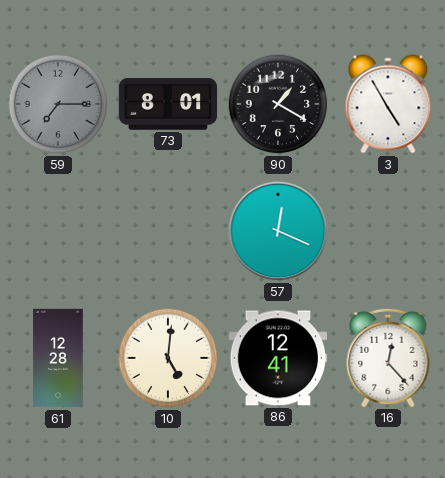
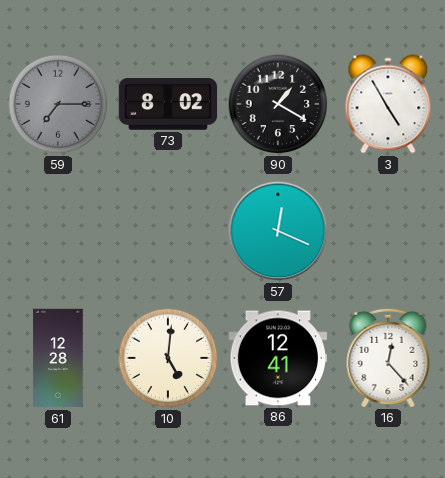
73: 8:01 -> 8:02
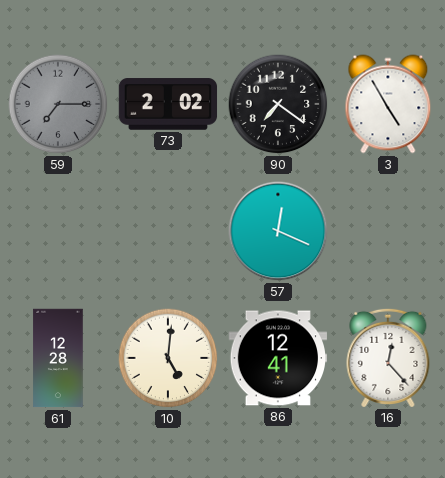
73: 8:02 -> 2:02
90: 1:20 -> 7:21
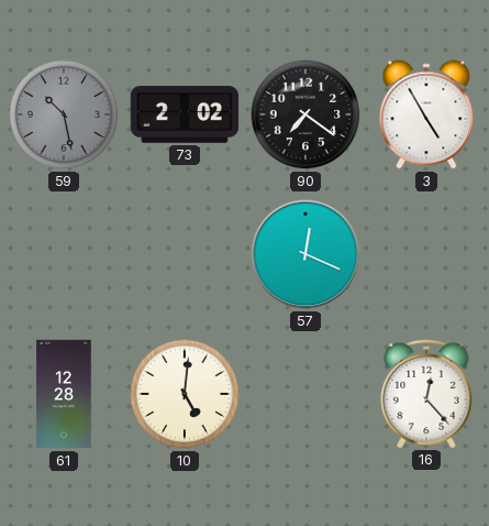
59: 7:15 -> 10:28
86: 12:41 -> none
